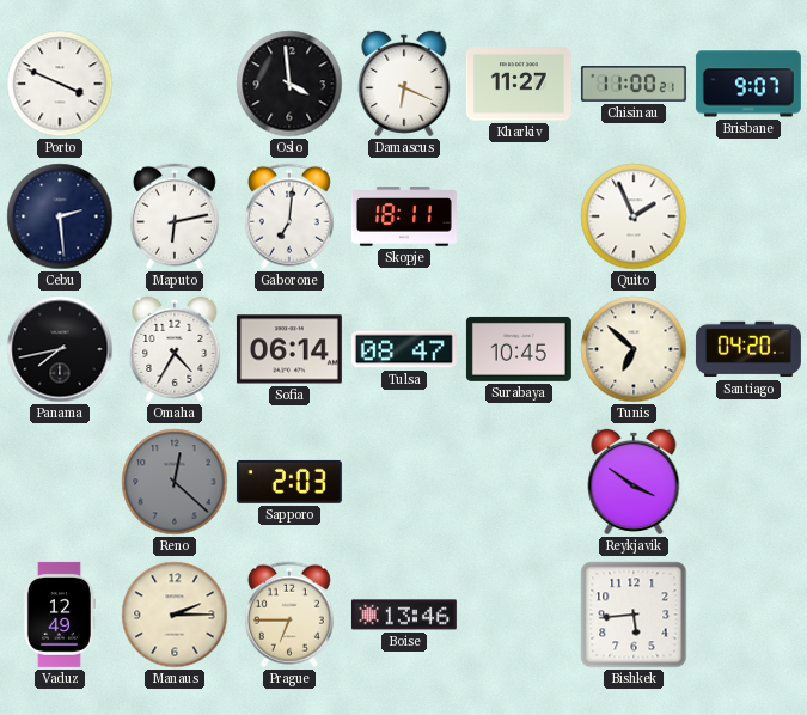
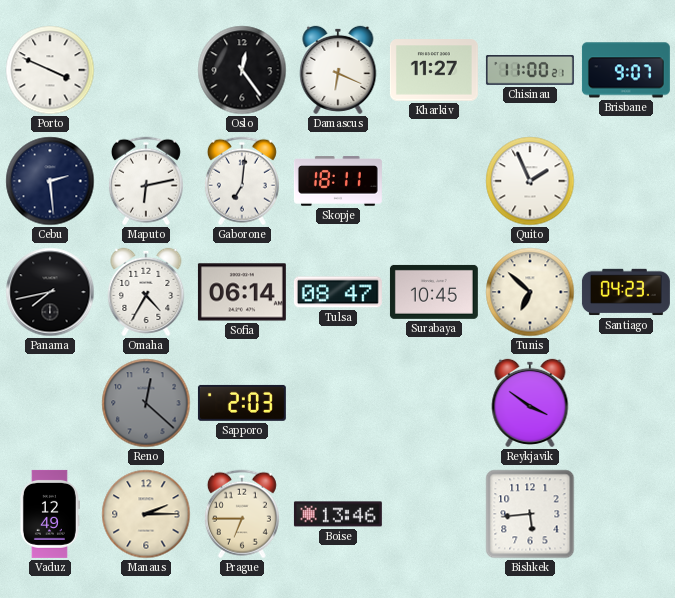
Oslo: 3:59 -> 12:24
Santiago: 04:20 -> 04:23
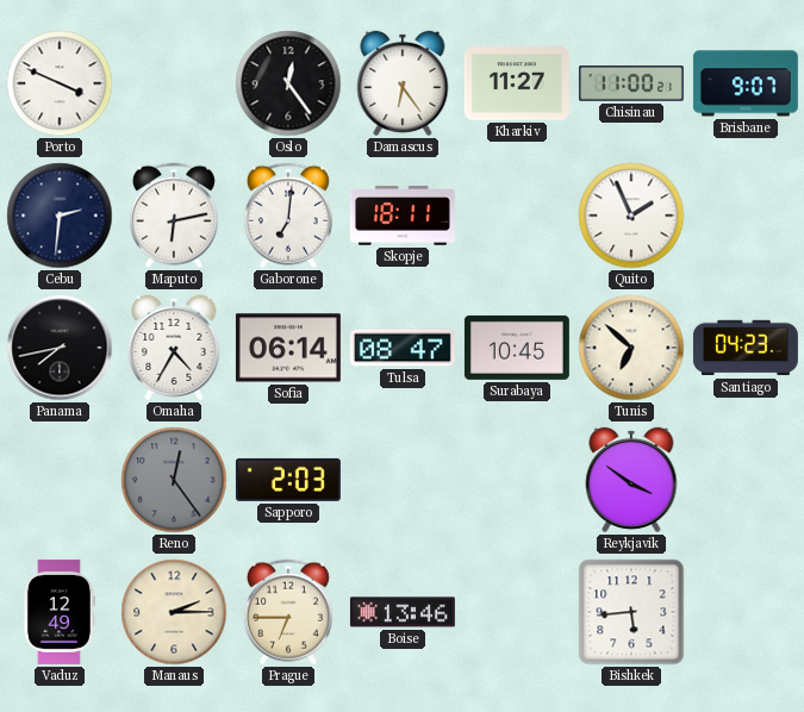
Damascus: 6:19 -> 6:24
Cebu: 2:29 -> 2:31
Reno: 12:22 -> 12:24
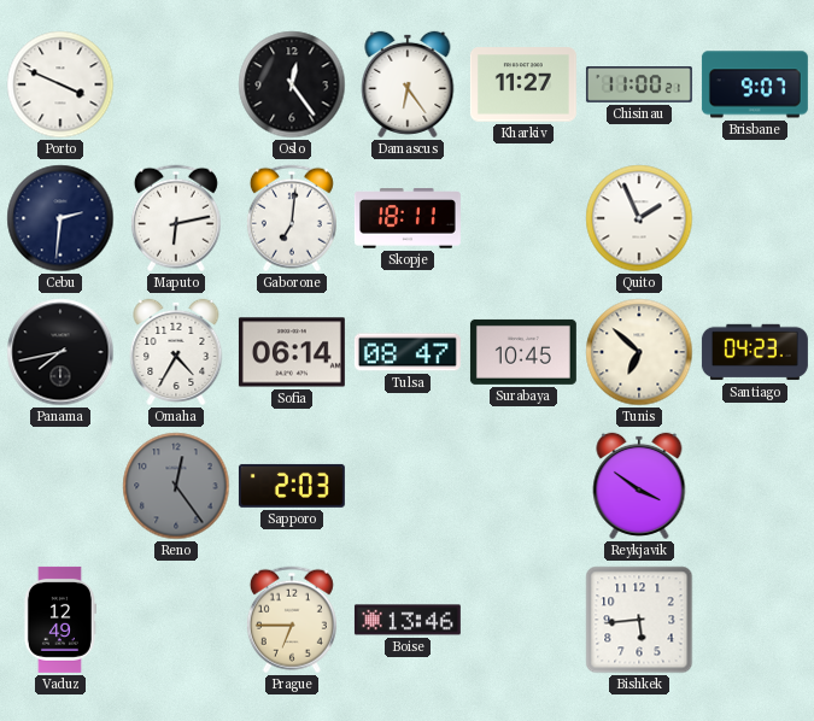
Manaus: 2:15 -> none
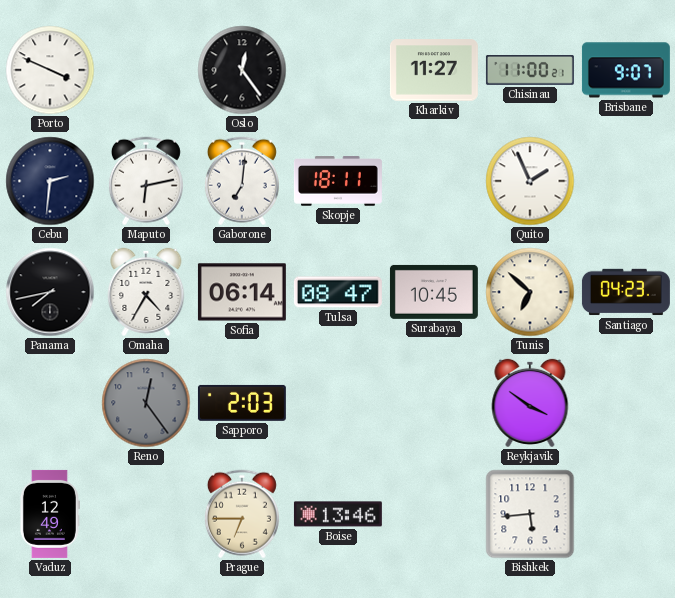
Damascus: 6:24 -> none
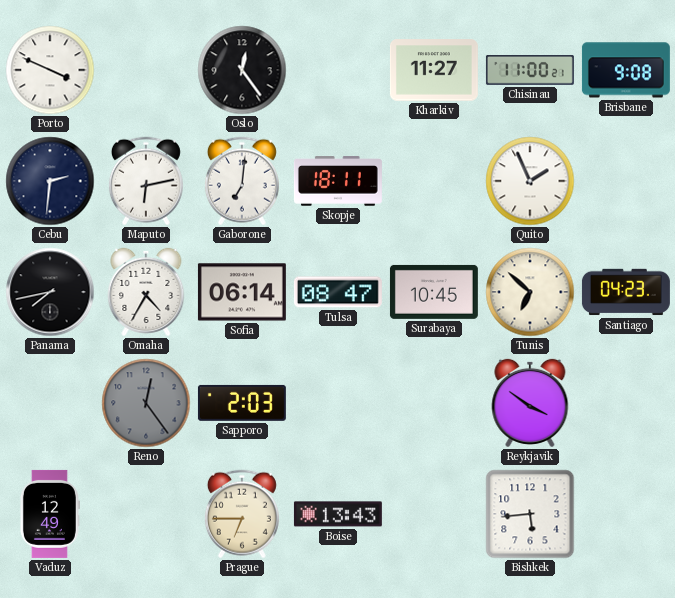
Brisbane: 9:07 -> 9:08
Boise: 13:46 -> 13:43
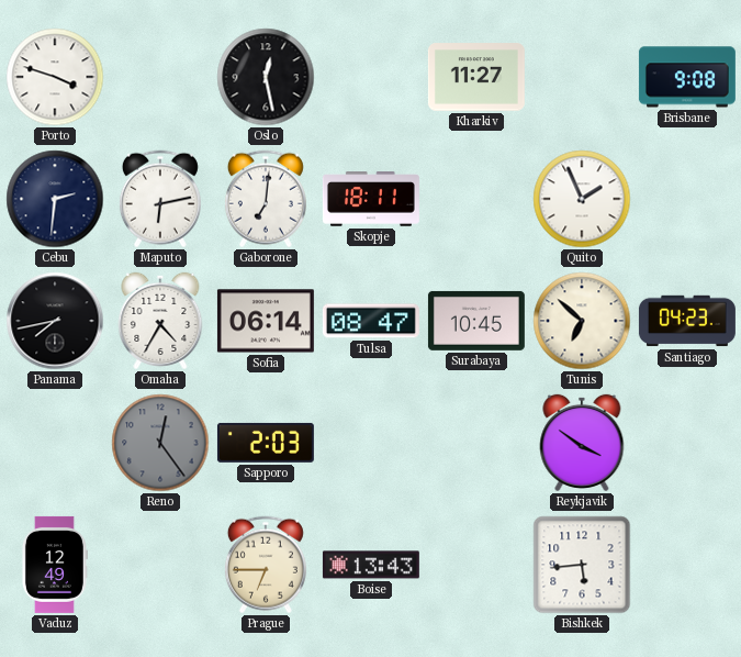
Porto: 3:49 -> 3:48
Oslo: 12:24 -> 12:28
Chisinau: 11:00 -> none
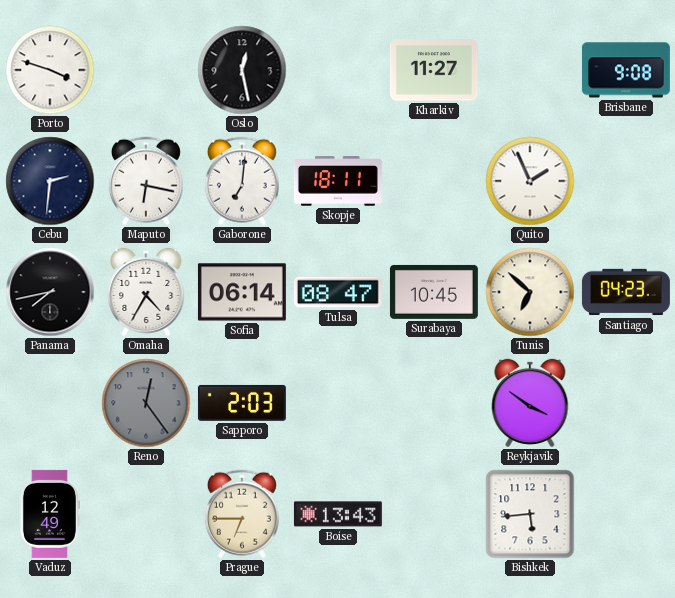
Maputo: 6:13 -> 6:17
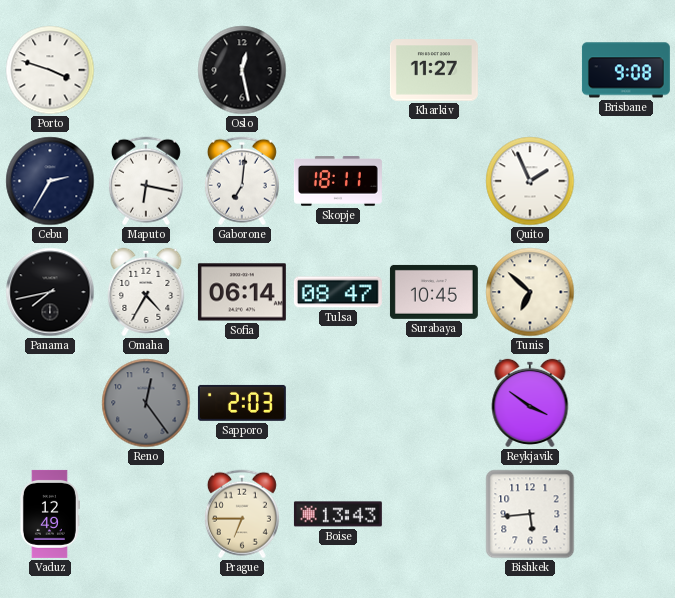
Cebu: 2:31 -> 2:35
Santiago: 04:23 -> none
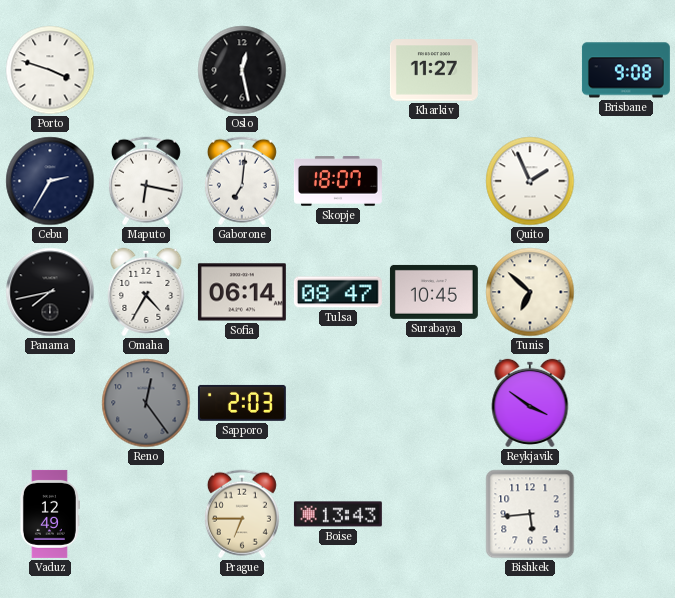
Skopje: 18:11 -> 18:07
